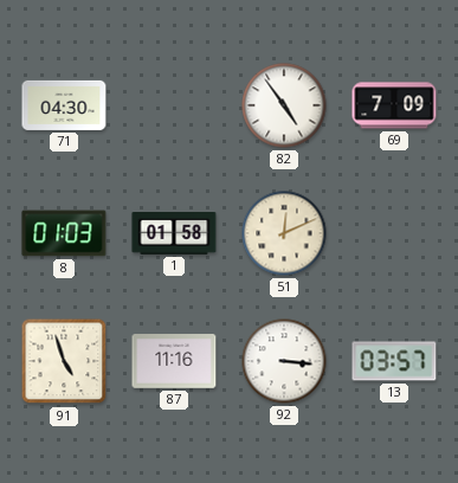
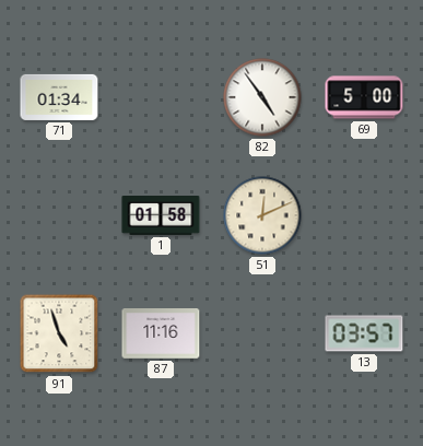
71: 04:30 -> 01:34
69: 7:09 -> 5:00
8: 01:03 -> none
92: 3:16 -> none
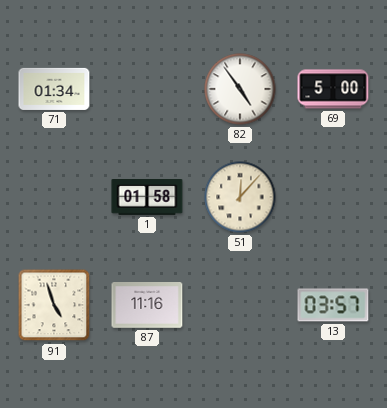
51: 12:11 -> 12:07
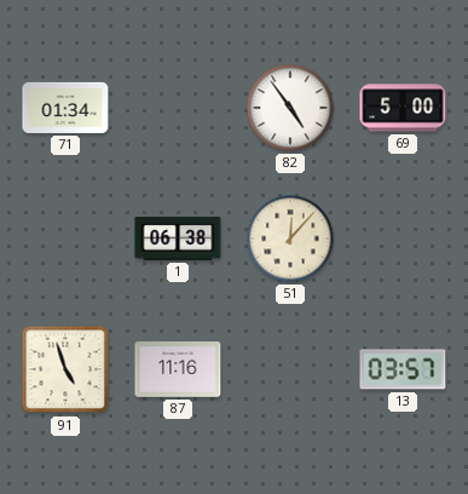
1: 01:58 -> 06:38
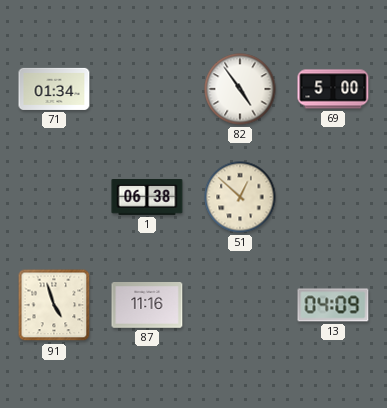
51: 12:07 -> 12:52
13: 03:57 -> 04:09
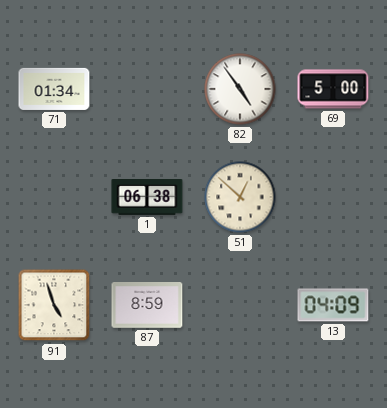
87: 11:16 -> 8:59
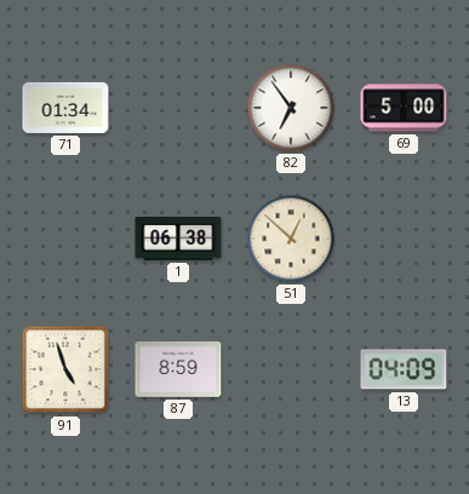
82: 4:54 -> 6:54
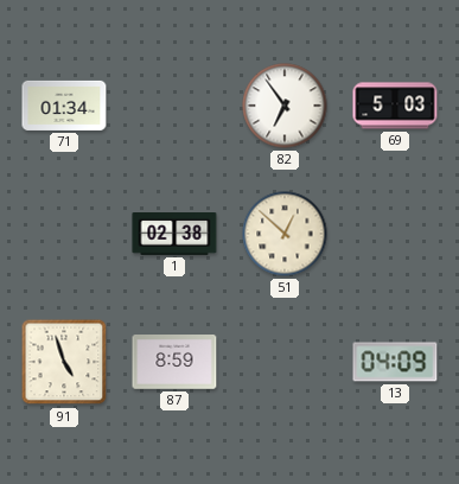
69: 5:00 -> 5:03
1: 06:38 -> 02:38
